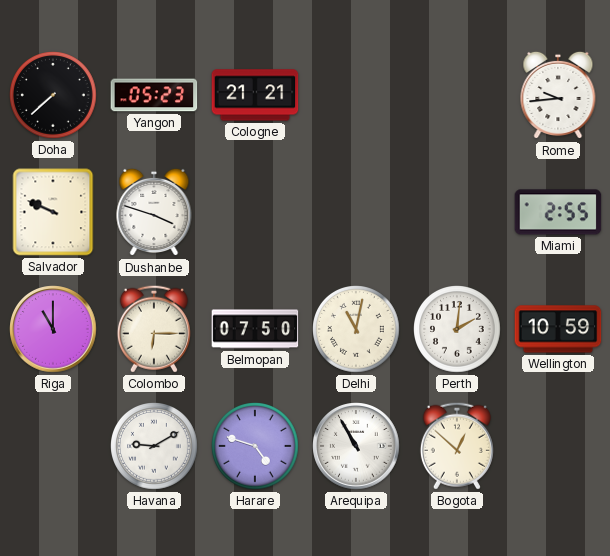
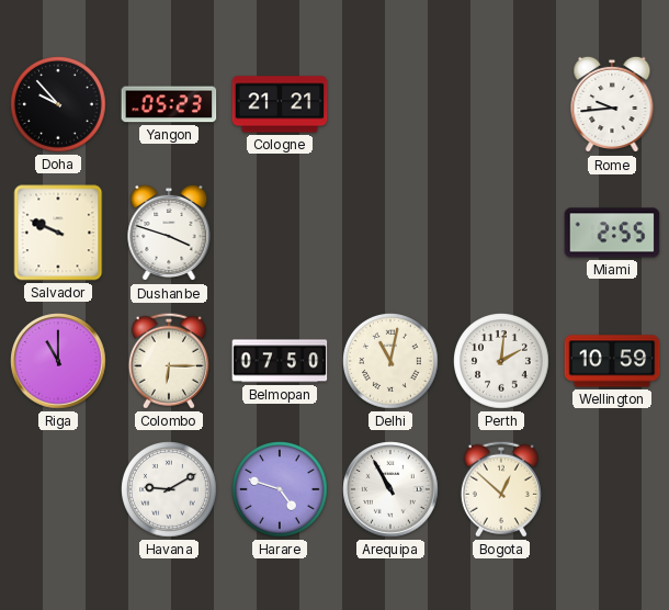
Doha: 7:38 -> 9:53
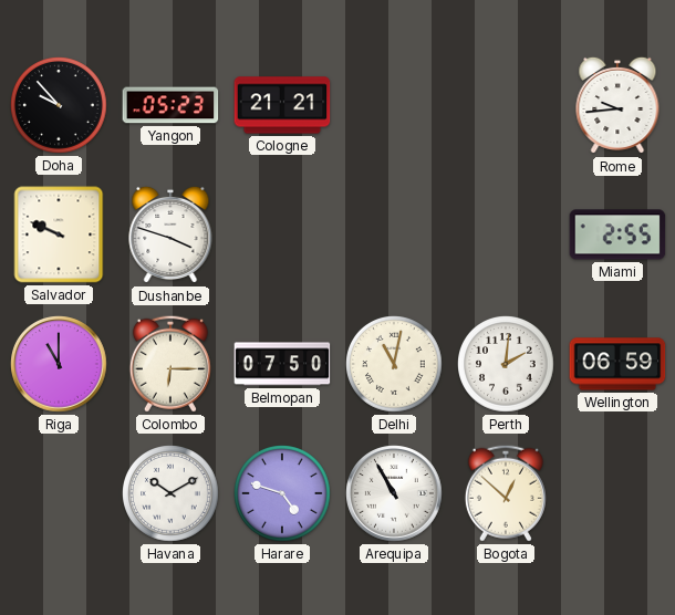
Wellington: 10:59 -> 06:59
Havana: 9:10 -> 10:10
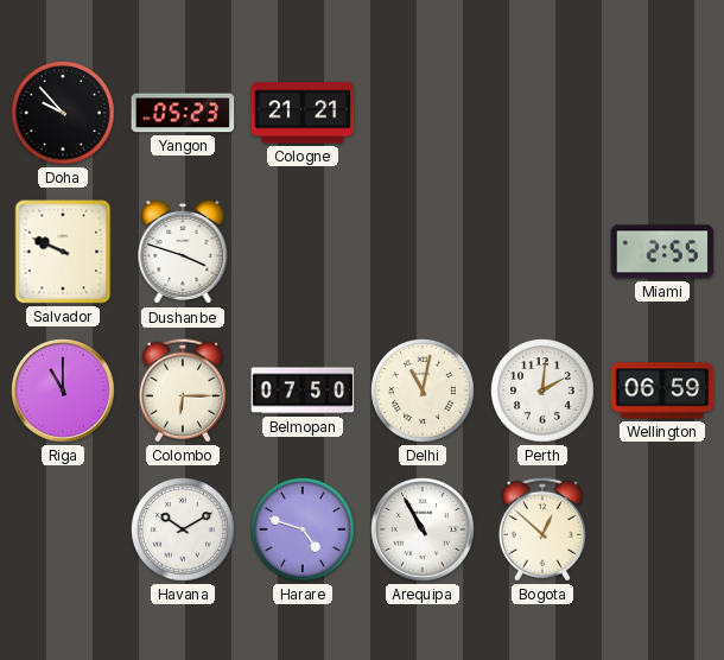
Rome: 9:44 -> none
